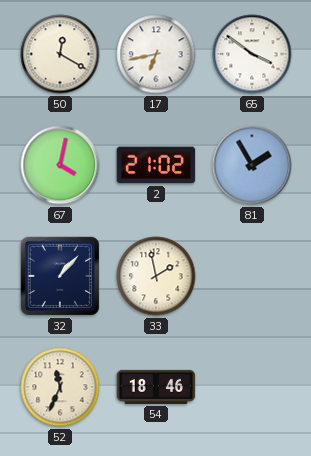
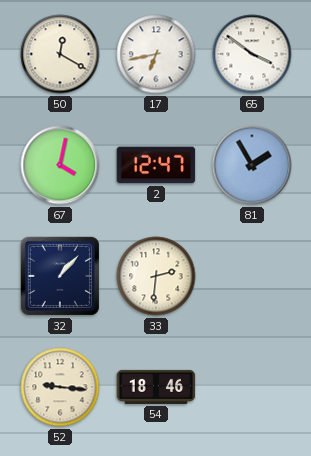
2: 21:02 -> 12:47
33: 1:58 -> 2:31
52: 11:34 -> 9:16
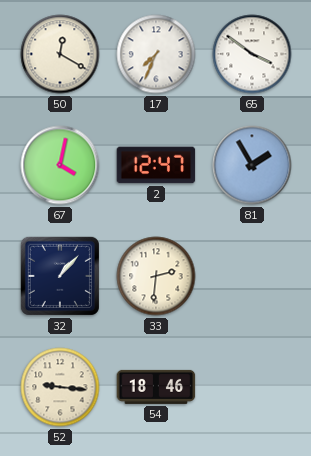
17: 6:43 -> 7:34
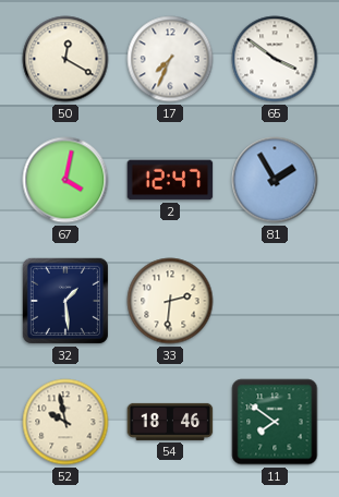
32: 1:07 -> 1:29
52: 9:16 -> 9:58
11: none -> 7:51
